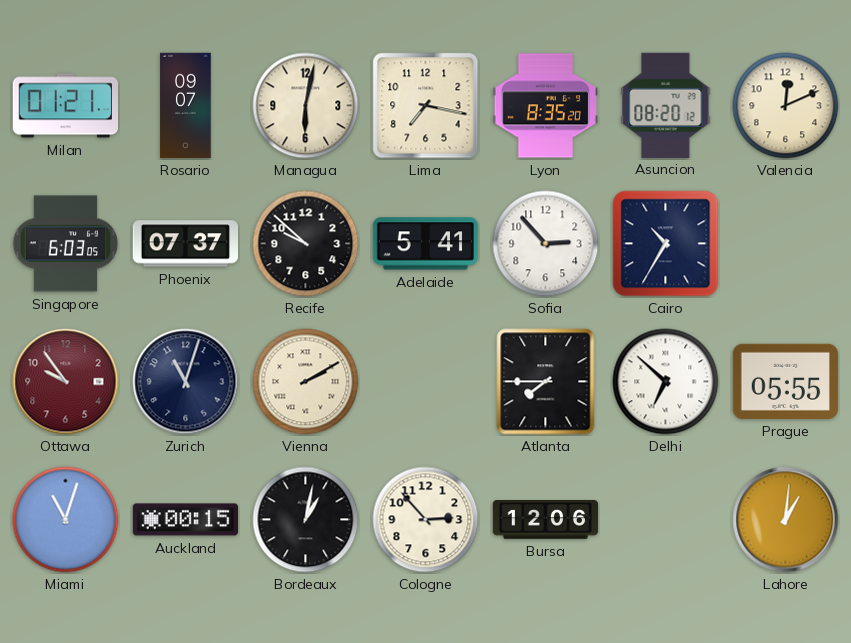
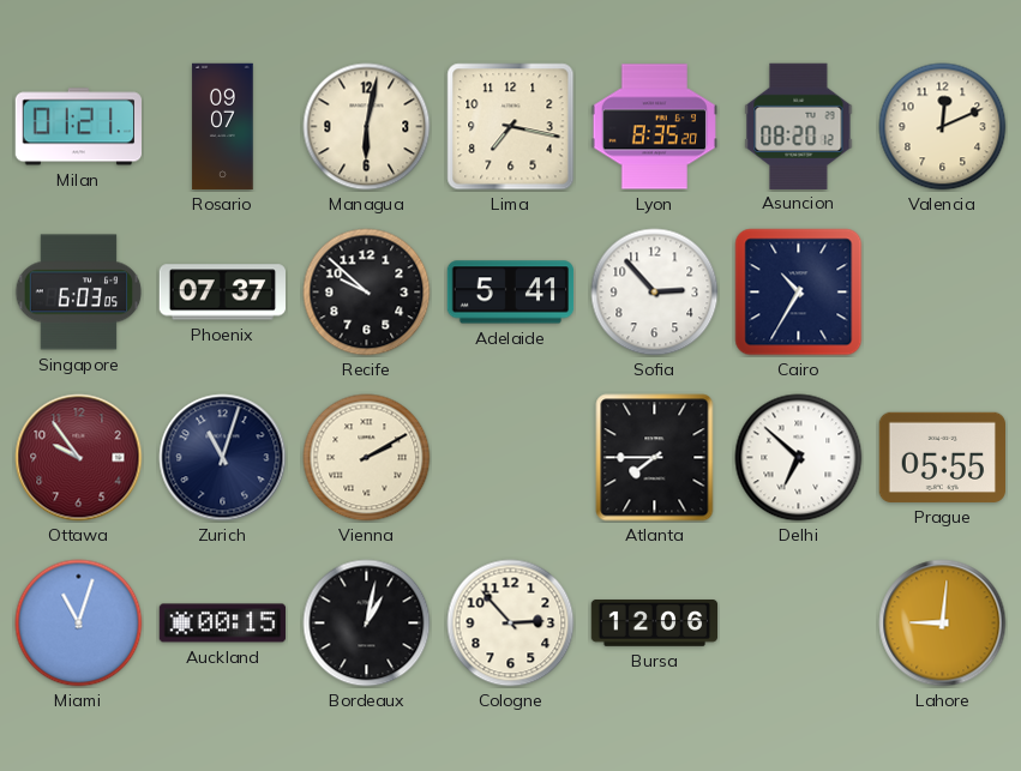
Lahore: 1:01 -> 9:01
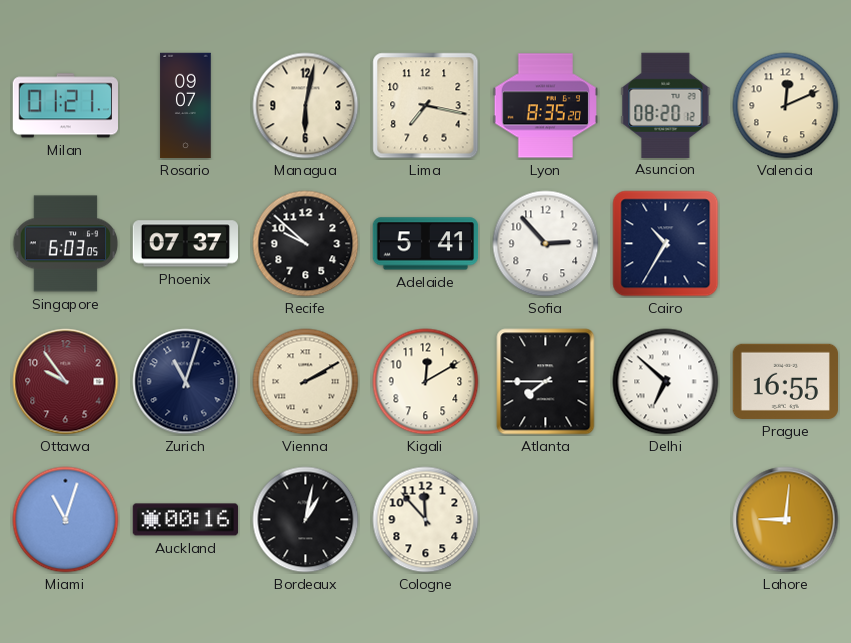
Kigali: none -> 12:10
Prague: 05:55 -> 16:55
Auckland: 00:15 -> 00:16
Cologne: 2:53 -> 11:53
Bursa: 12:06 -> none
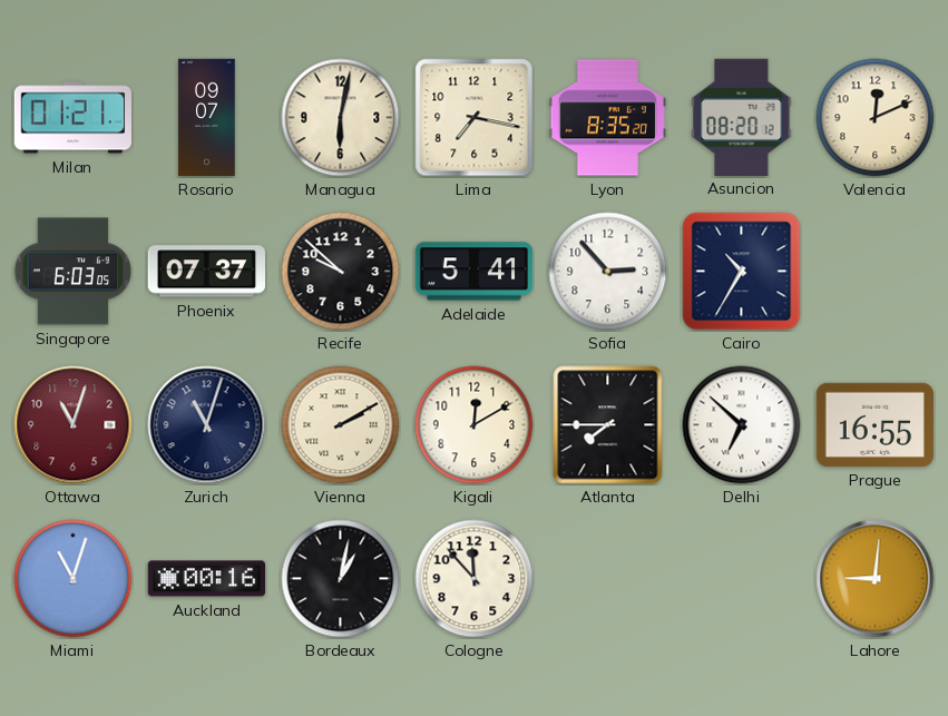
Ottawa: 9:54 -> 11:03
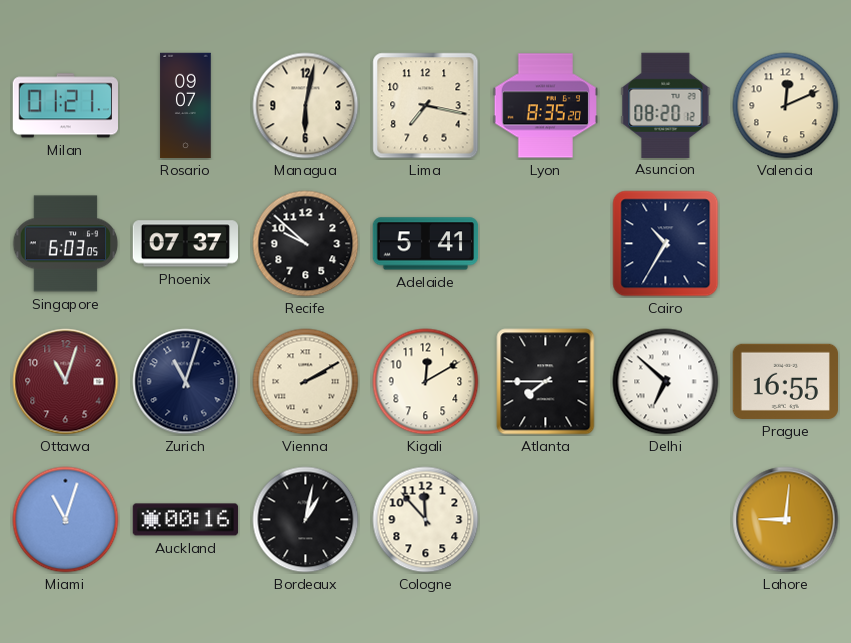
Sofia: 2:53 -> none
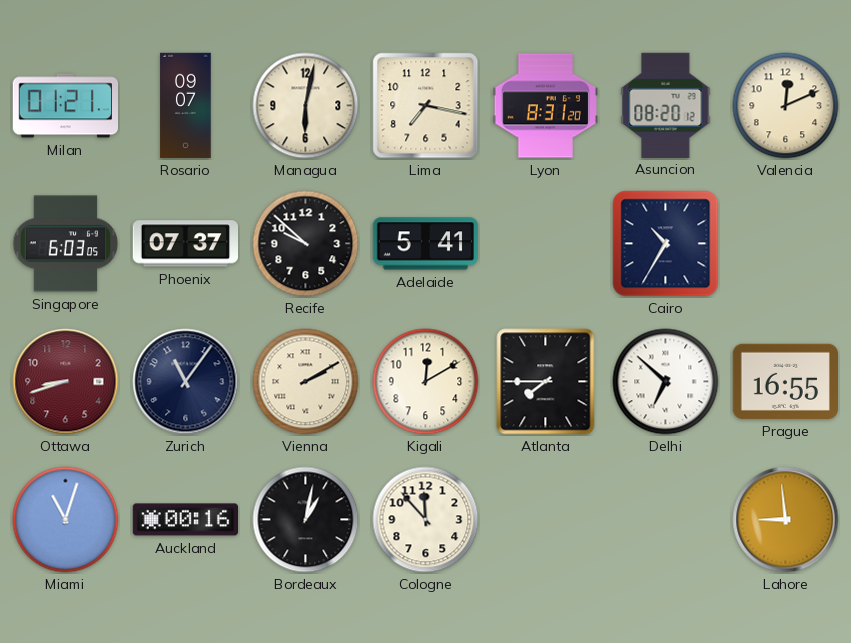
Lyon: 8:35 -> 8:31
Ottawa: 11:03 -> 8:42
Zurich: 11:03 -> 11:06
Lahore: 9:01 -> 8:59
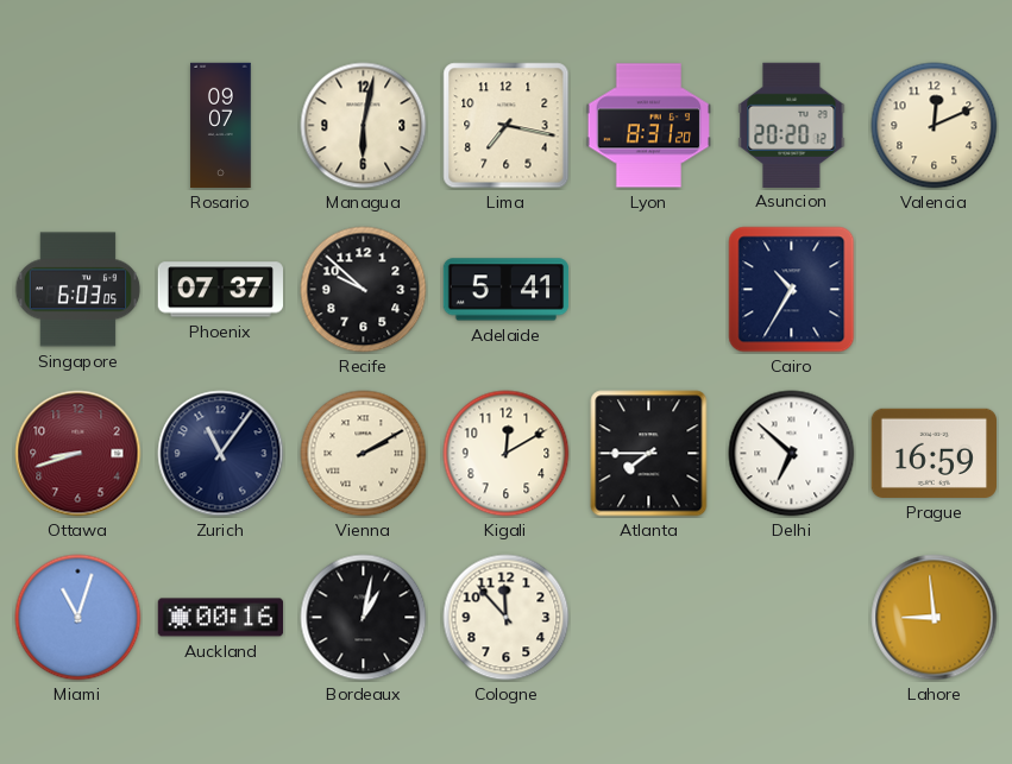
Milan: 01:21 -> none
Asuncion: 08:20 -> 20:20
Prague: 16:55 -> 16:59
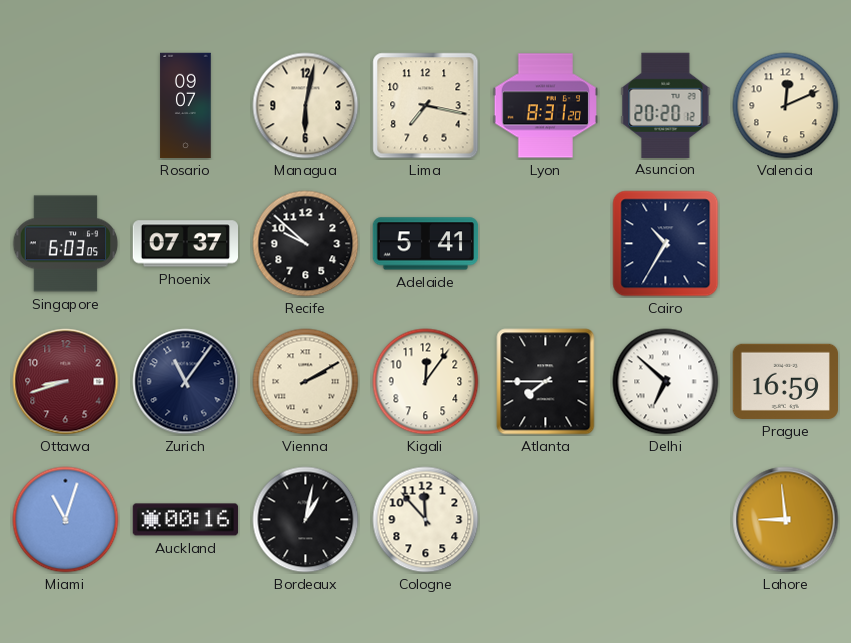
Kigali: 12:10 -> 12:06
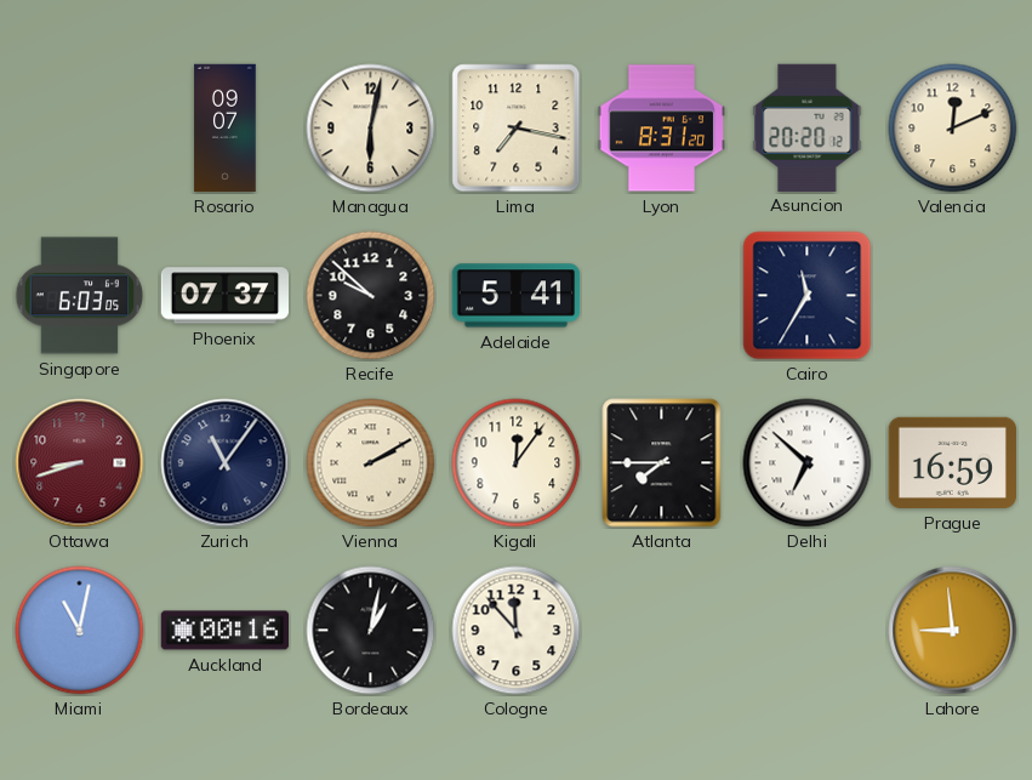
Cairo: 10:35 -> 11:35
Miami: 11:03 -> 11:02
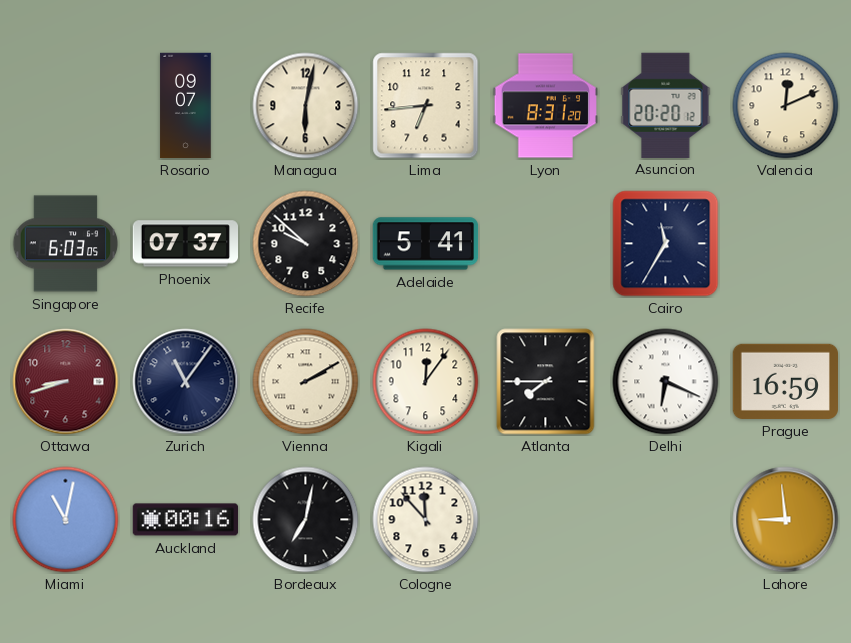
Lima: 7:17 -> 6:44
Delhi: 6:52 -> 6:19
Bordeaux: 1:02 -> 7:02
